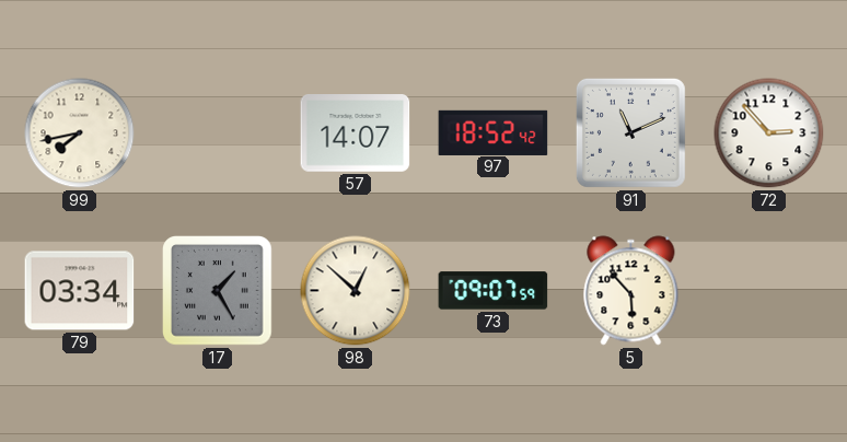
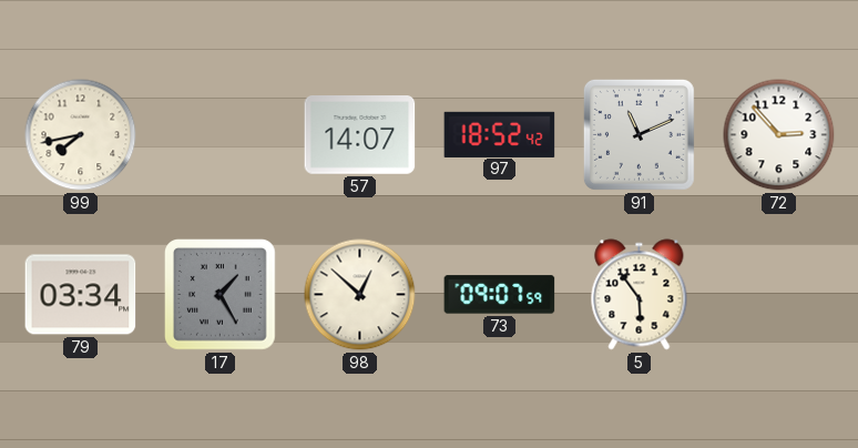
5: 5:53 -> 5:54
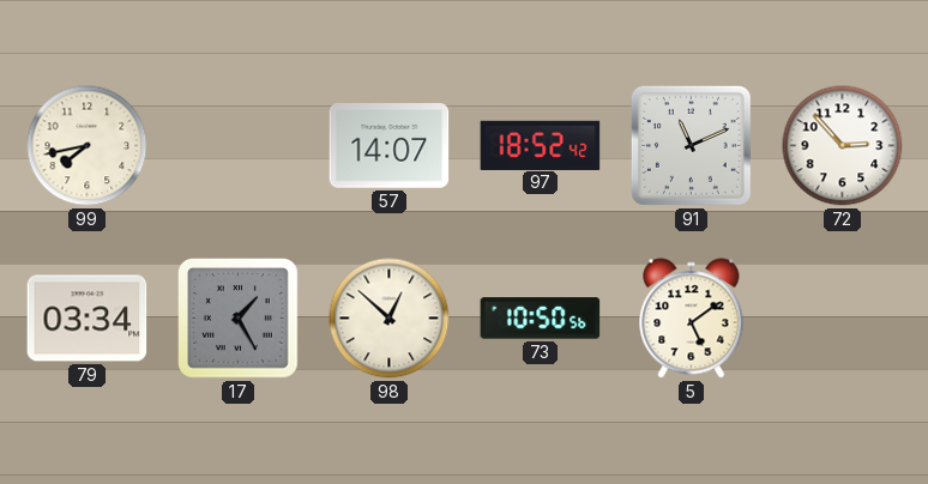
73: 09:07 -> 10:50
5: 5:54 -> 5:09
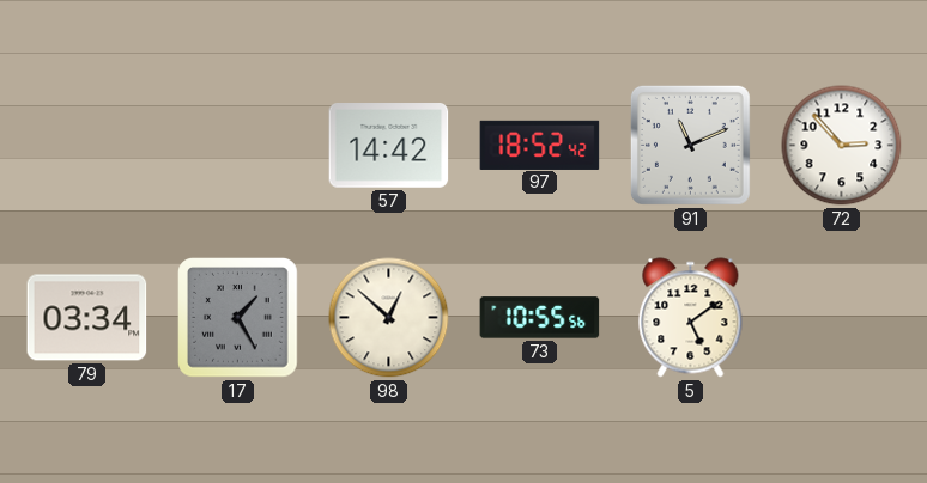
99: 7:43 -> none
57: 14:07 -> 14:42
73: 10:50 -> 10:55
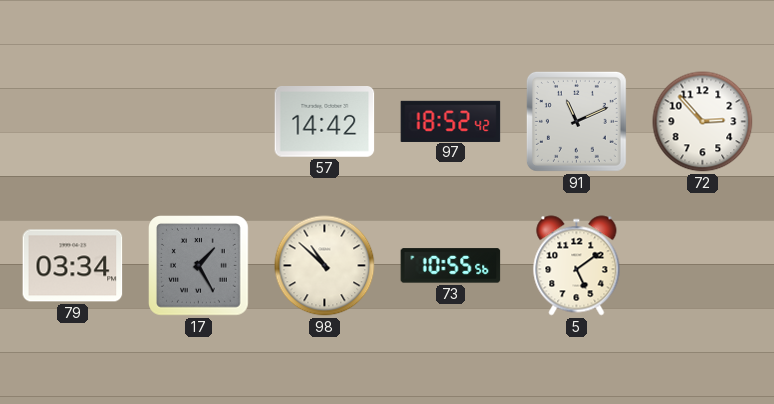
98: 12:52 -> 10:52
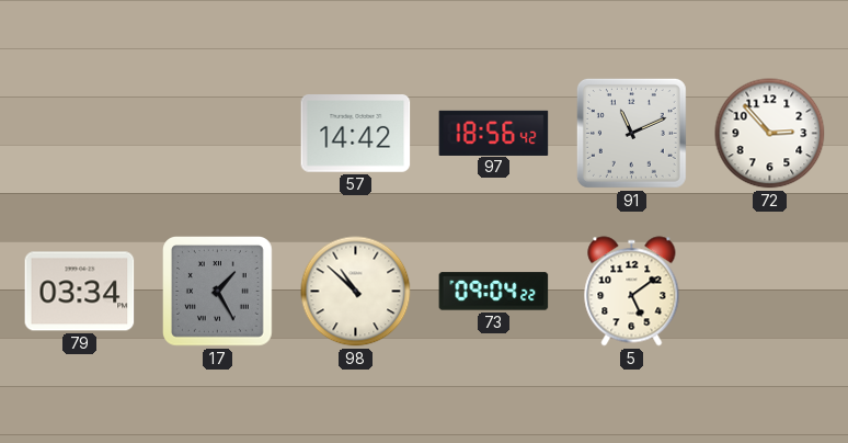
97: 18:52 -> 18:56
73: 10:55 -> 09:04
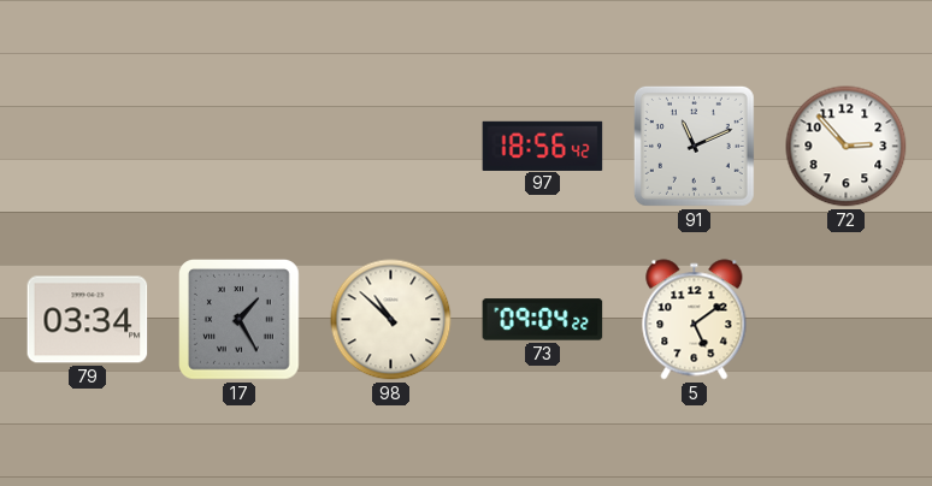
57: 14:42 -> none
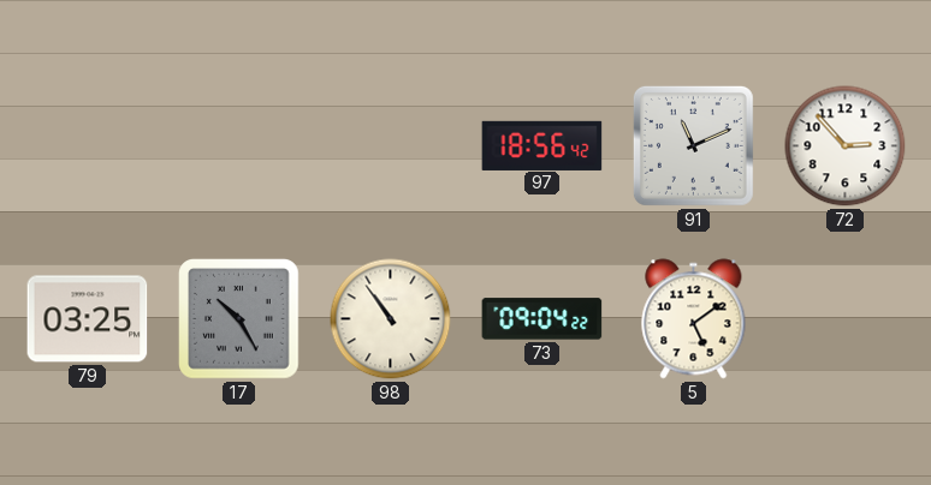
79: 03:34 -> 03:25
17: 1:25 -> 10:25
98: 10:52 -> 10:54
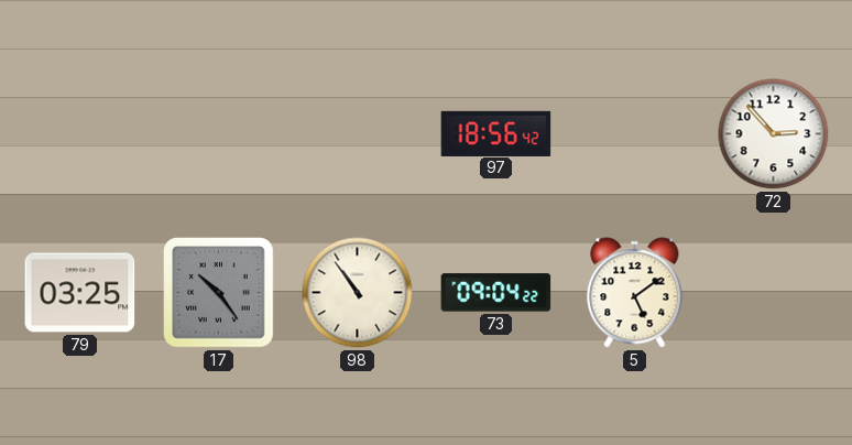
91: 11:11 -> none
17: 10:25 -> 10:24
